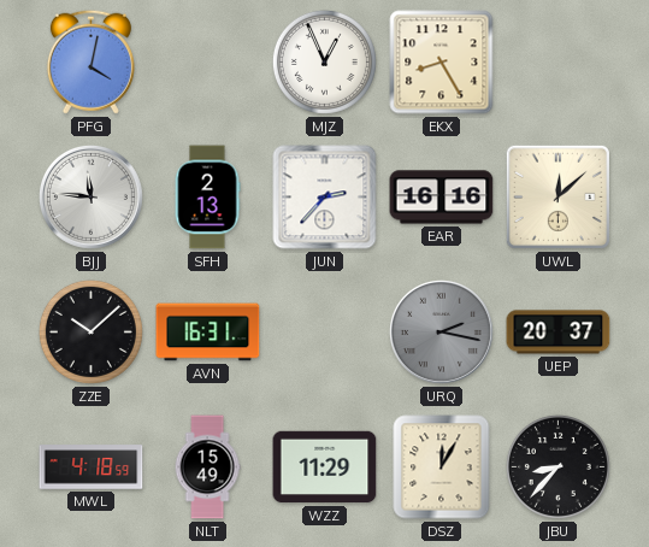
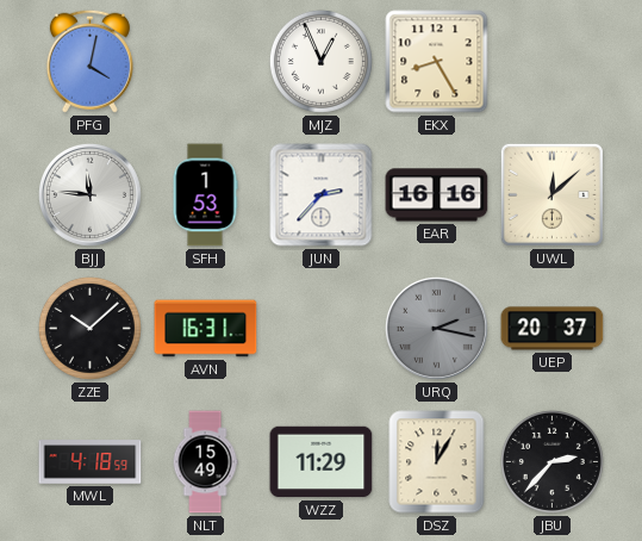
SFH: 2:13 -> 1:53
JBU: 8:37 -> 2:37
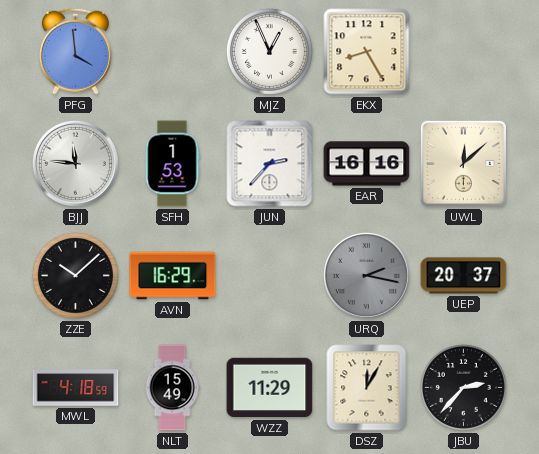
PFG: 4:02 -> 3:59
AVN: 16:31 -> 16:29
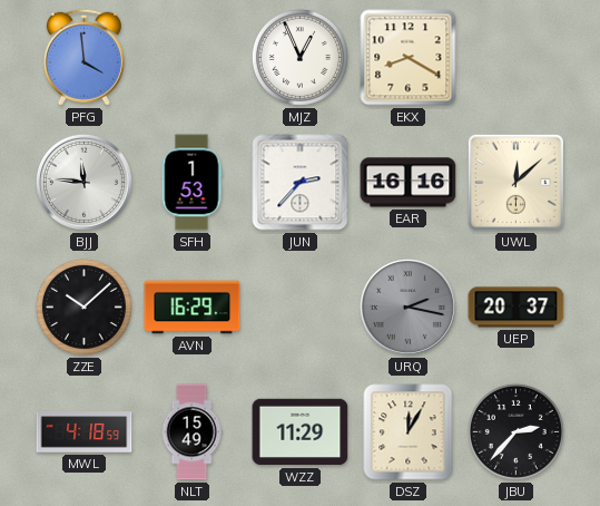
EKX: 8:25 -> 8:20
